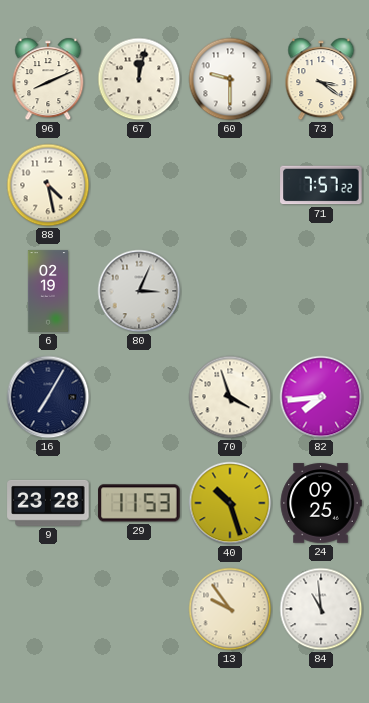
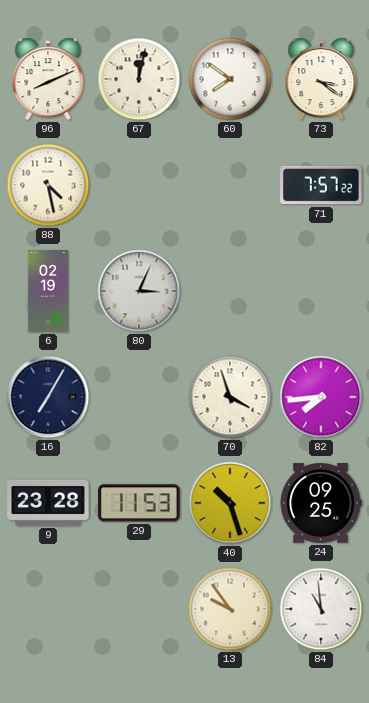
60: 9:30 -> 7:51
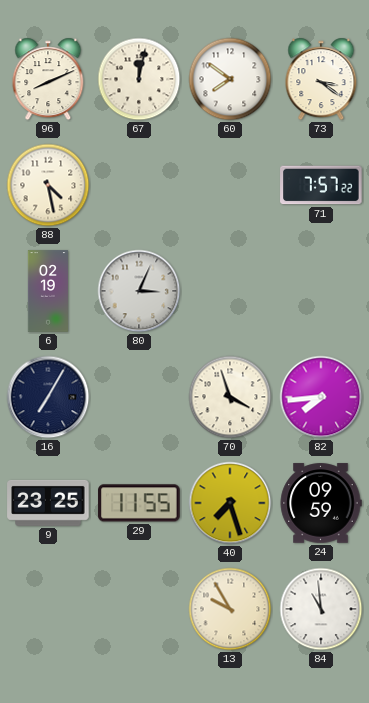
9: 23:28 -> 23:25
29: 11:53 -> 11:55
40: 10:27 -> 7:27
24: 09:25 -> 09:59
13: 9:54 -> 9:55
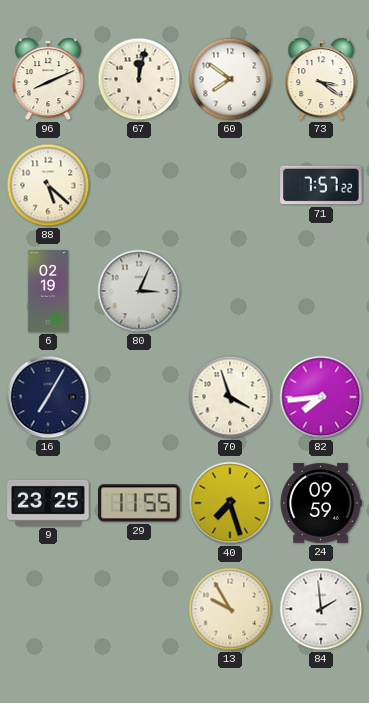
88: 4:28 -> 5:22
84: 10:59 -> 1:59
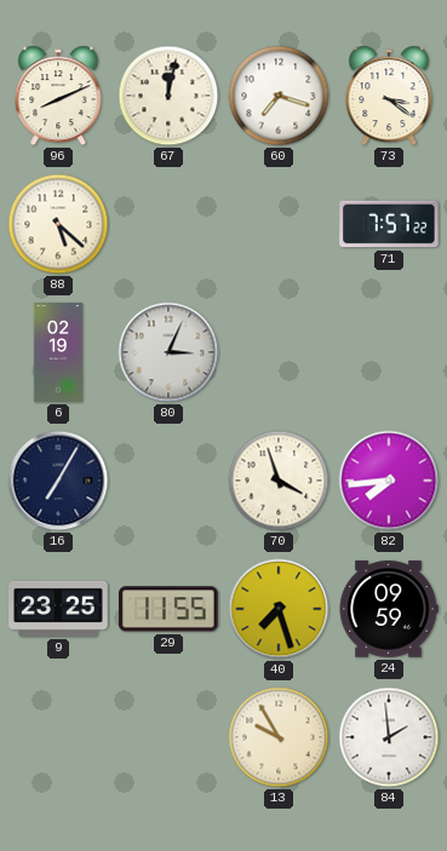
60: 7:51 -> 7:18
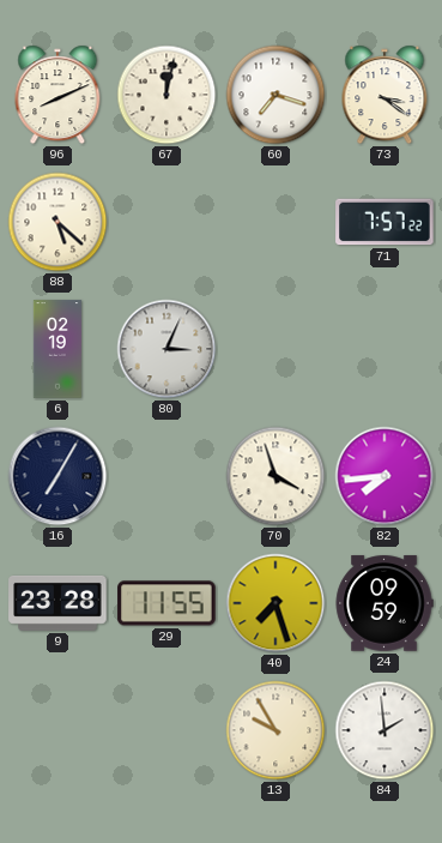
9: 23:25 -> 23:28
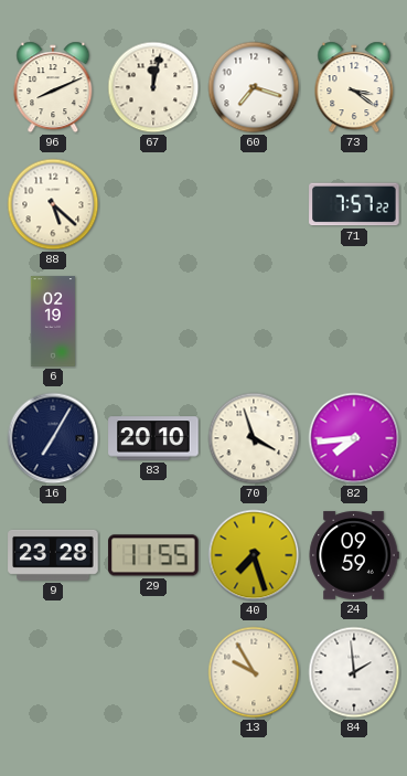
80: 3:04 -> none
83: none -> 20:10
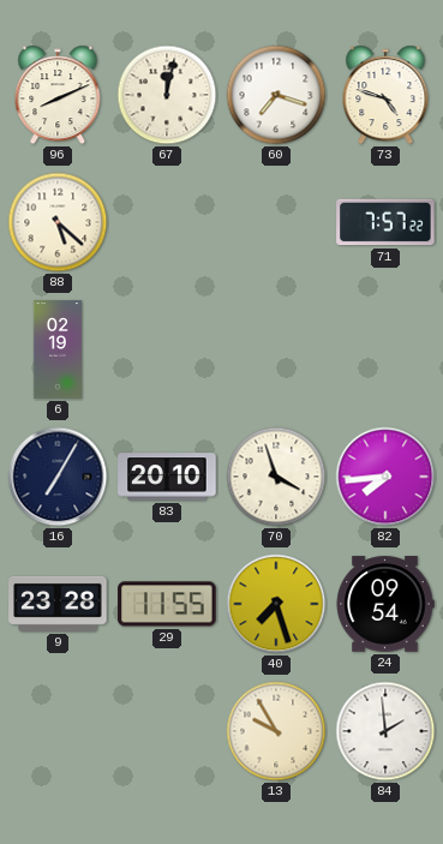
73: 3:21 -> 4:48
24: 09:59 -> 09:54
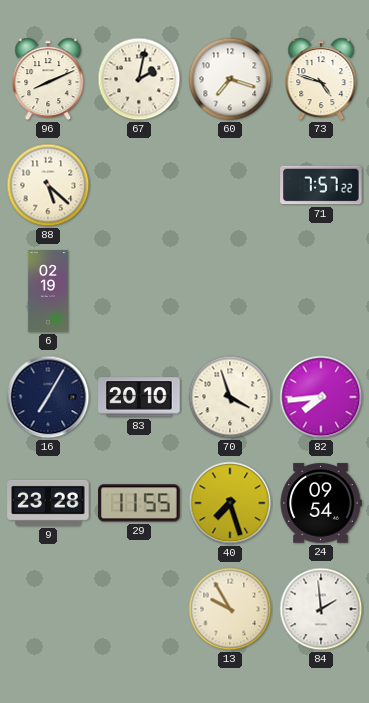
67: 12:02 -> 2:02
